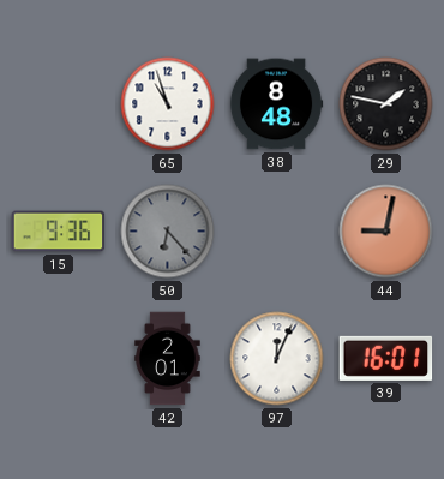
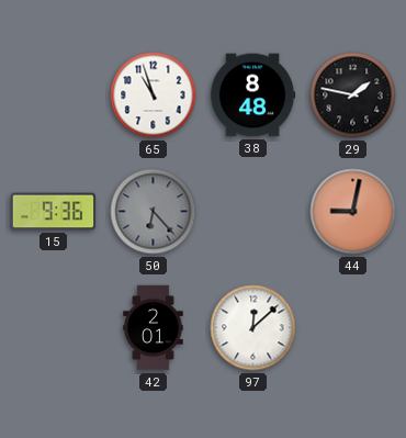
97: 12:04 -> 12:08
39: 16:01 -> none
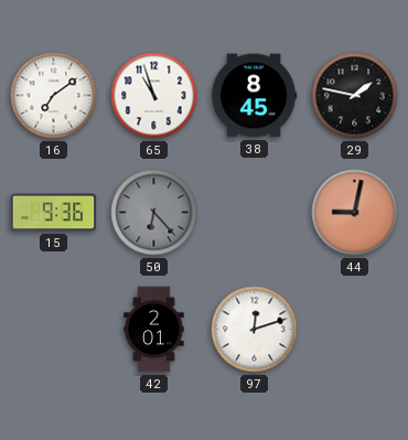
16: none -> 7:09
38: 8:48 -> 8:45
97: 12:08 -> 12:12
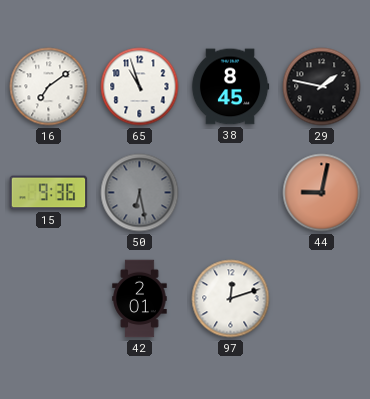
50: 6:23 -> 6:28
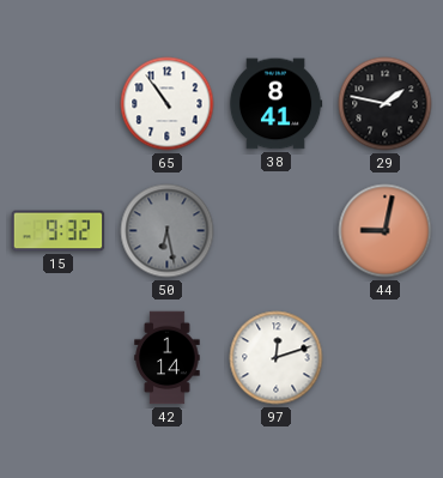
16: 7:09 -> none
65: 10:57 -> 10:54
38: 8:45 -> 8:41
15: 9:36 -> 9:32
42: 2:01 -> 1:14
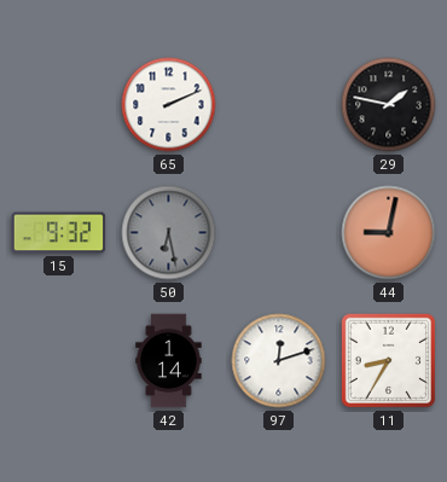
65: 10:54 -> 2:11
38: 8:41 -> none
11: none -> 8:35
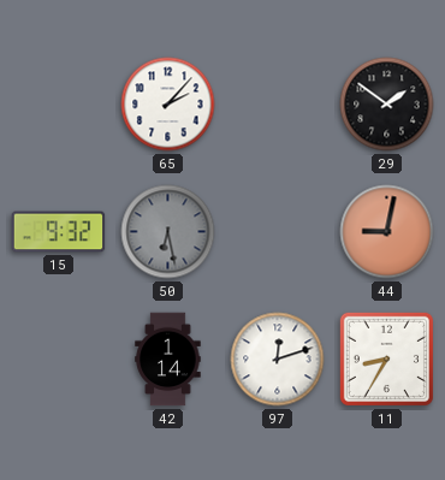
65: 2:11 -> 2:07
29: 1:47 -> 1:51
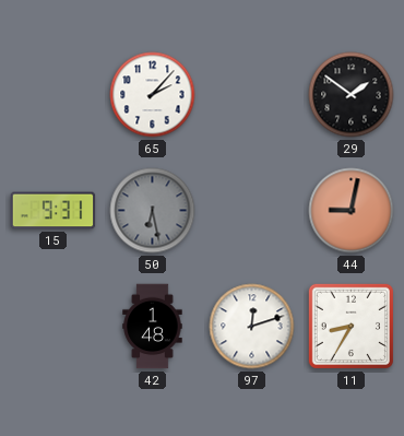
15: 9:32 -> 9:31
42: 1:14 -> 1:48
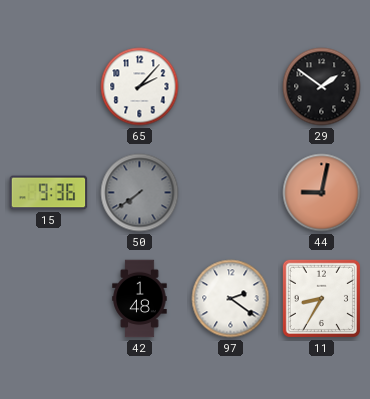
15: 9:31 -> 9:36
50: 6:28 -> 7:39
97: 12:12 -> 2:21
